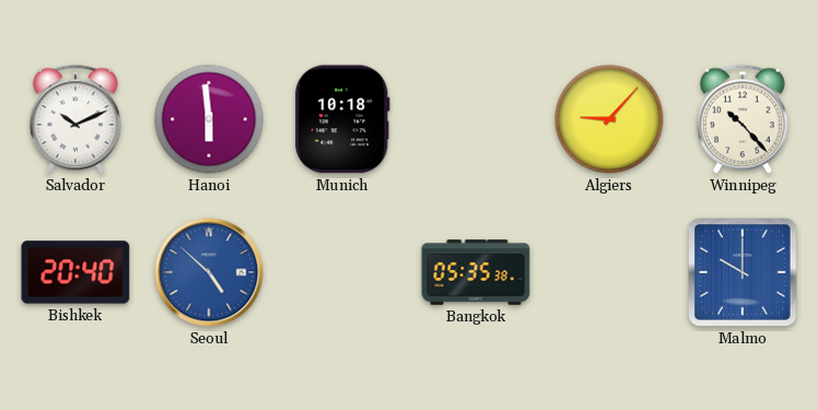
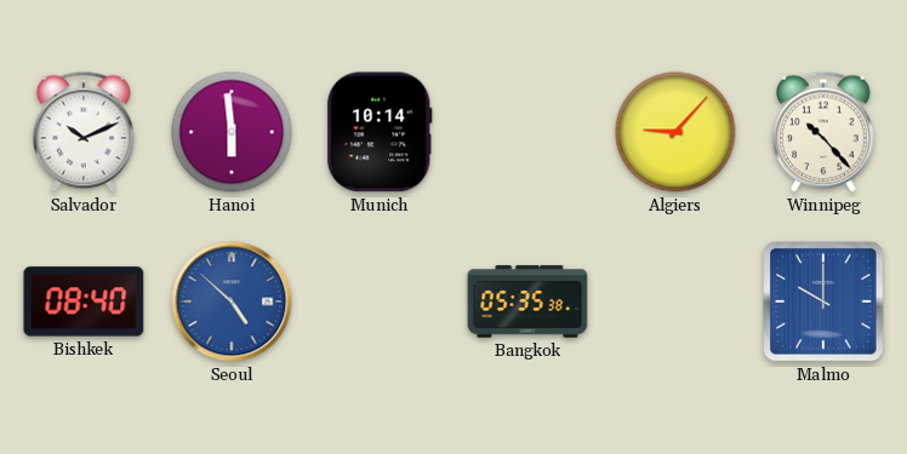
Munich: 10:18 -> 10:14
Bishkek: 20:40 -> 08:40
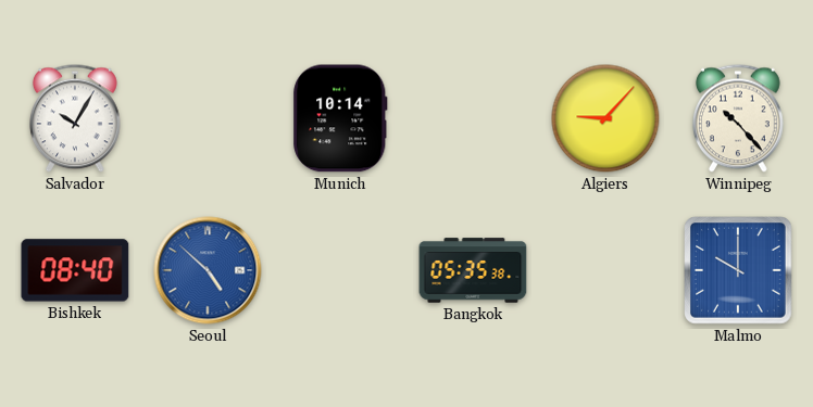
Salvador: 10:11 -> 10:05
Hanoi: 5:59 -> none
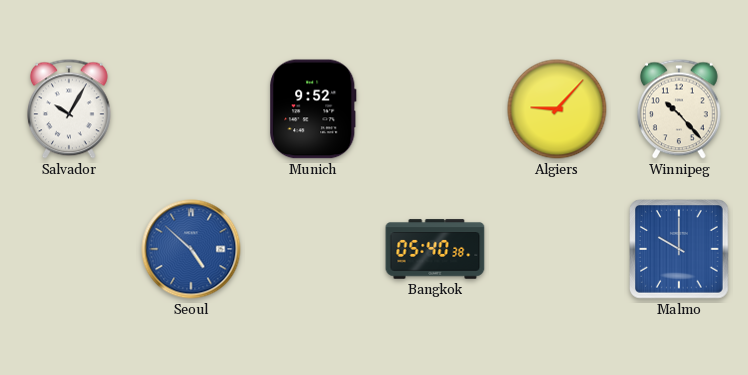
Munich: 10:14 -> 9:52
Bishkek: 08:40 -> none
Bangkok: 05:35 -> 05:40
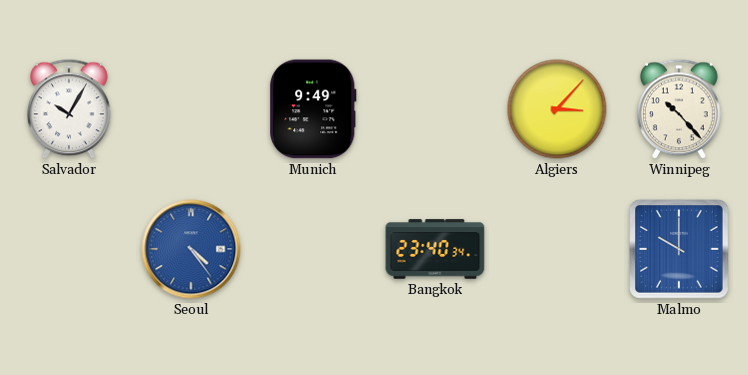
Munich: 9:52 -> 9:49
Algiers: 9:07 -> 3:07
Seoul: 4:52 -> 4:24
Bangkok: 05:40 -> 23:40
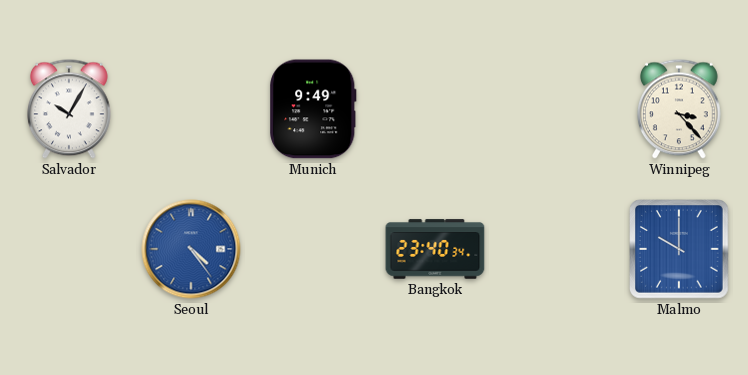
Algiers: 3:07 -> none
Winnipeg: 10:23 -> 3:23
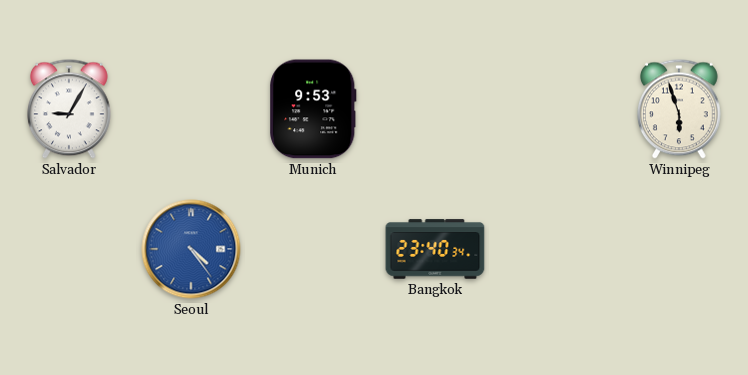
Salvador: 10:05 -> 9:05
Munich: 9:49 -> 9:53
Winnipeg: 3:23 -> 5:57
Malmo: 10:00 -> none
